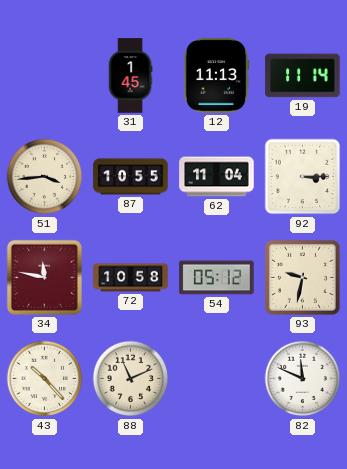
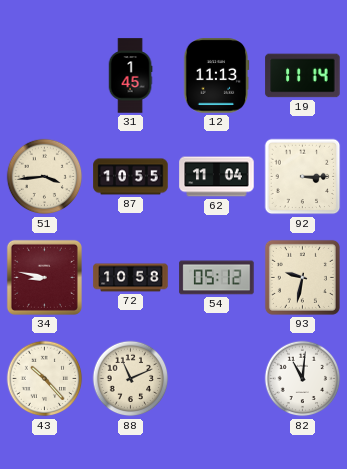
34: 11:47 -> 8:47
82: 11:49 -> 11:01
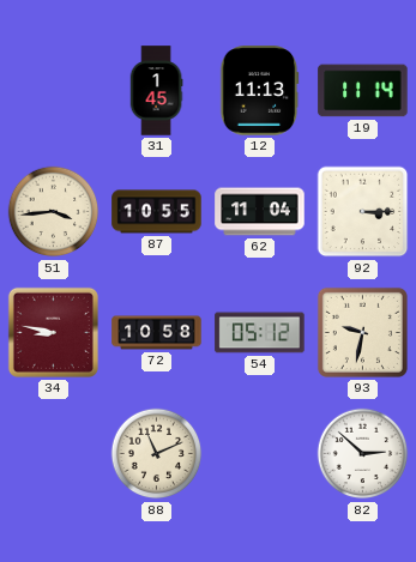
43: 10:23 -> none
82: 11:01 -> 2:52
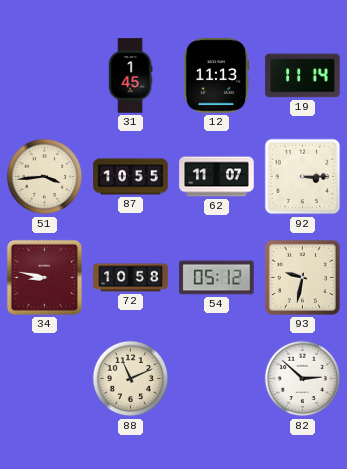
62: 11:04 -> 11:07
